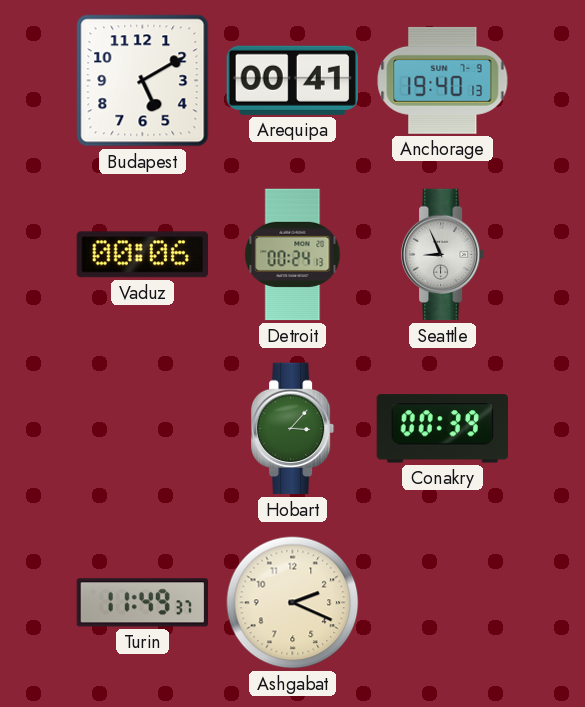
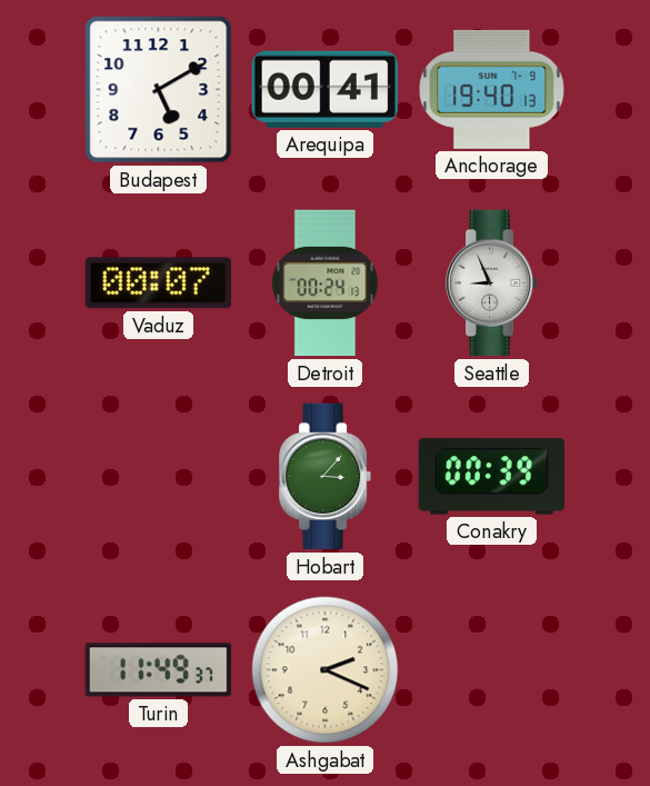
Vaduz: 00:06 -> 00:07
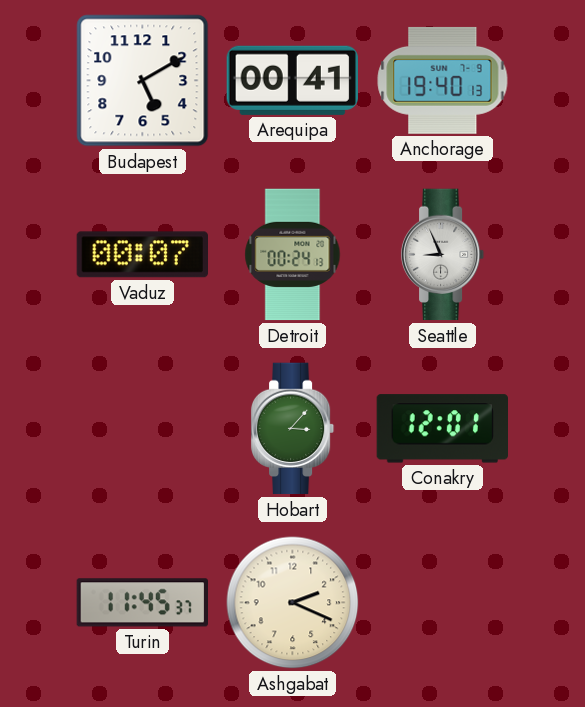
Conakry: 00:39 -> 12:01
Turin: 11:49 -> 11:45
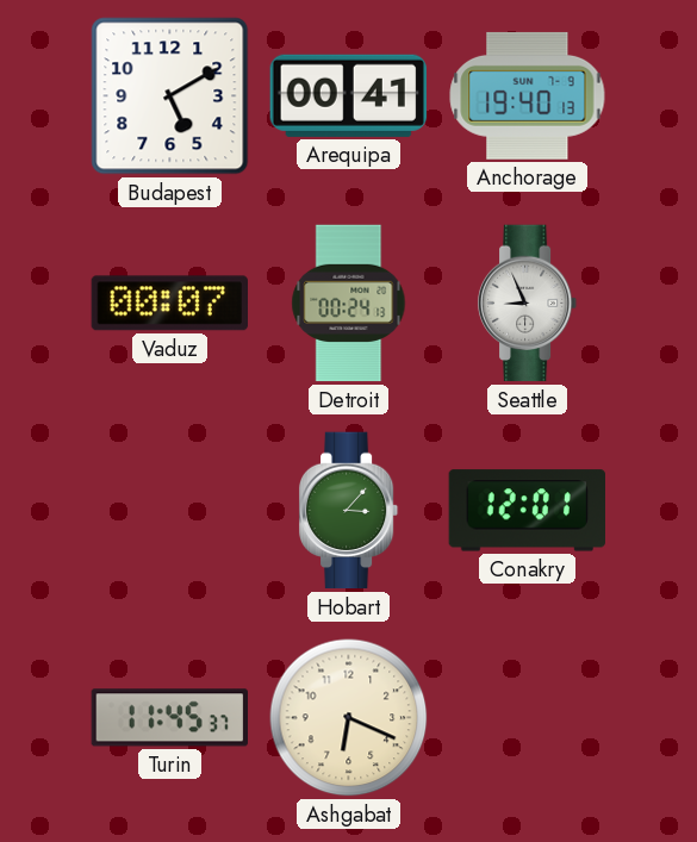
Ashgabat: 2:19 -> 6:19
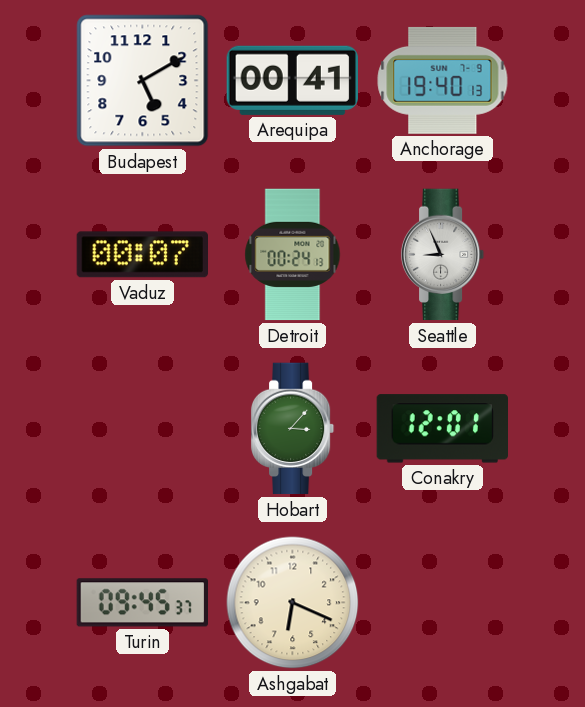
Turin: 11:45 -> 09:45
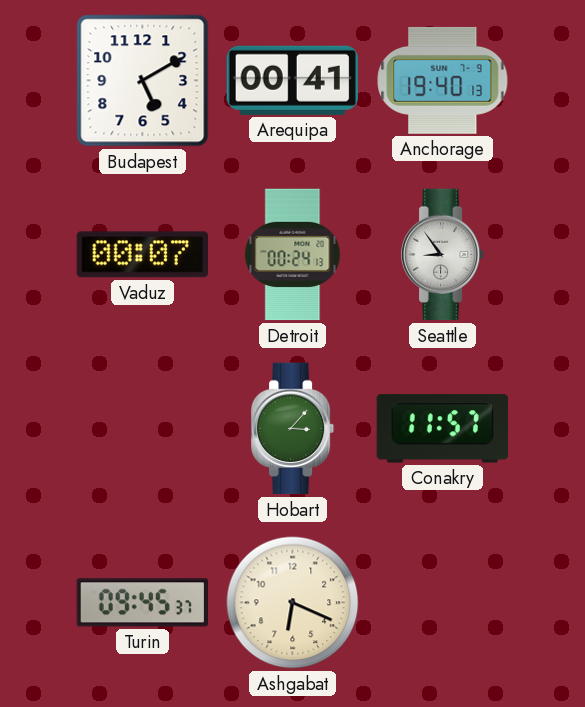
Seattle: 8:56 -> 8:54
Conakry: 12:01 -> 11:57
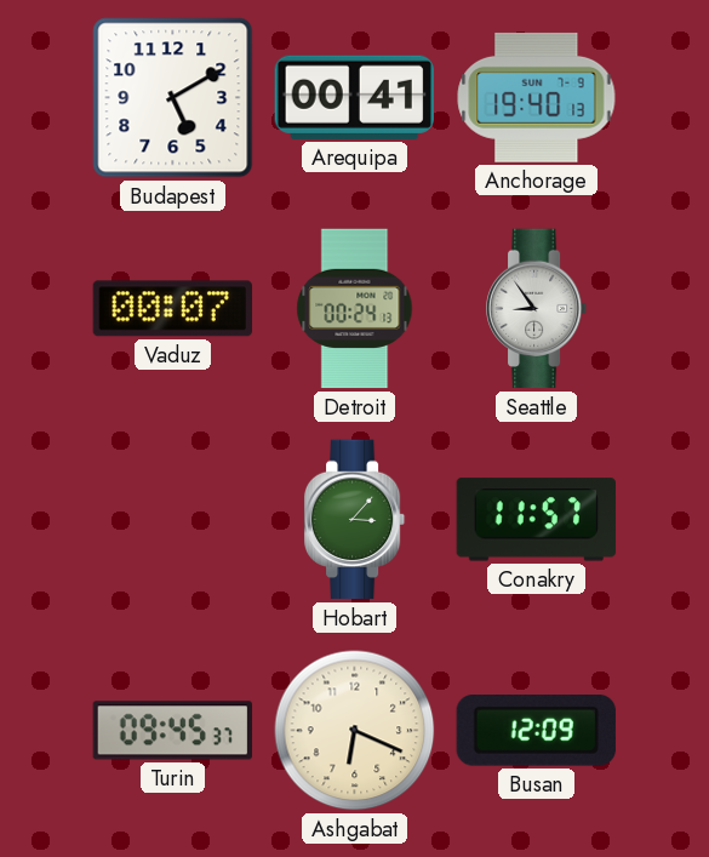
Busan: none -> 12:09
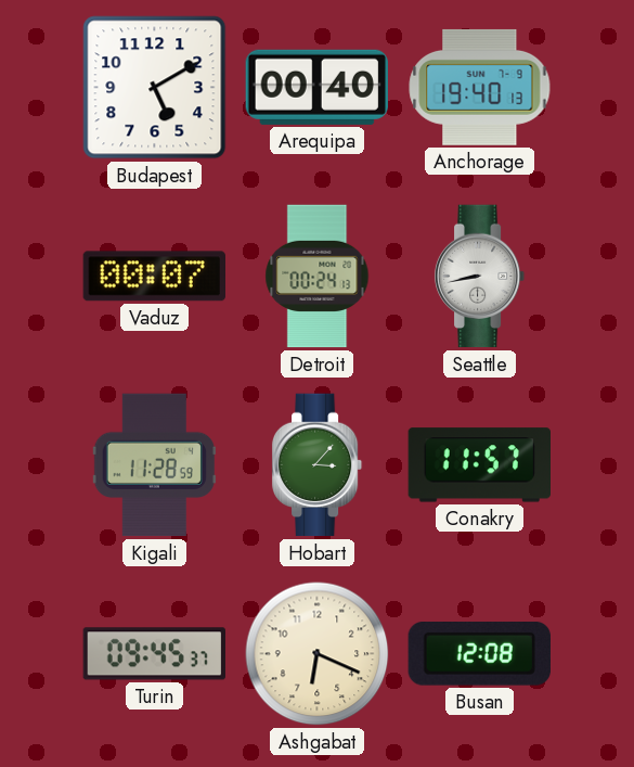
Arequipa: 00:41 -> 00:40
Seattle: 8:54 -> 8:43
Kigali: none -> 11:28
Busan: 12:09 -> 12:08
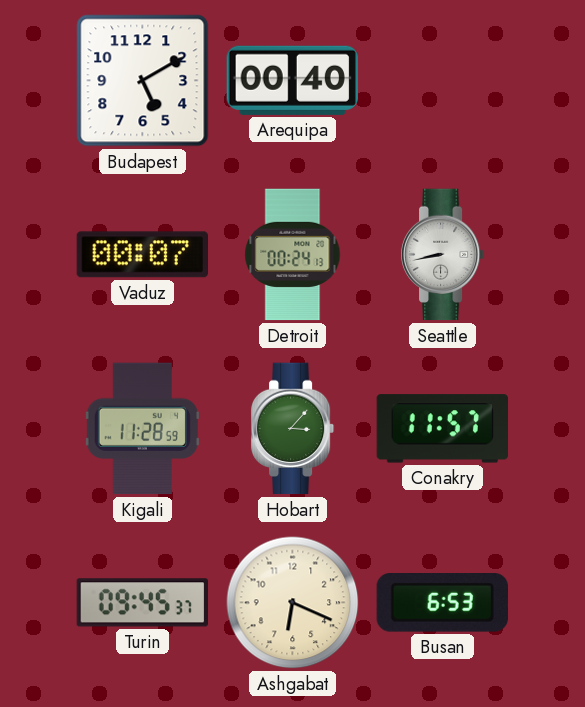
Anchorage: 19:40 -> none
Busan: 12:08 -> 6:53
